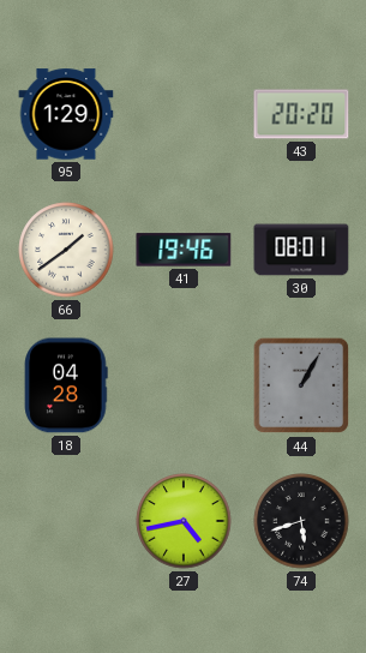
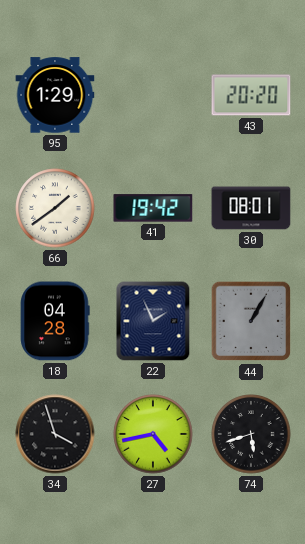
41: 19:46 -> 19:42
22: none -> 1:56
34: none -> 3:57
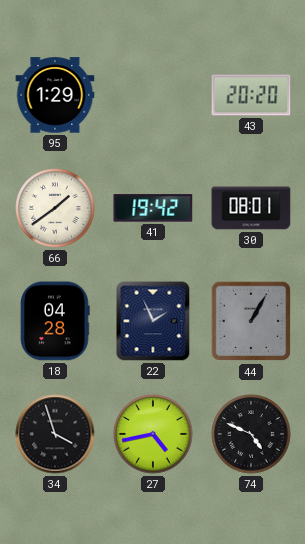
74: 5:42 -> 4:49
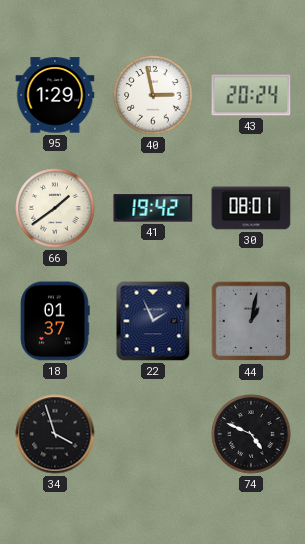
40: none -> 2:58
43: 20:20 -> 20:24
18: 04:28 -> 01:37
44: 1:05 -> 1:02
27: 4:43 -> none
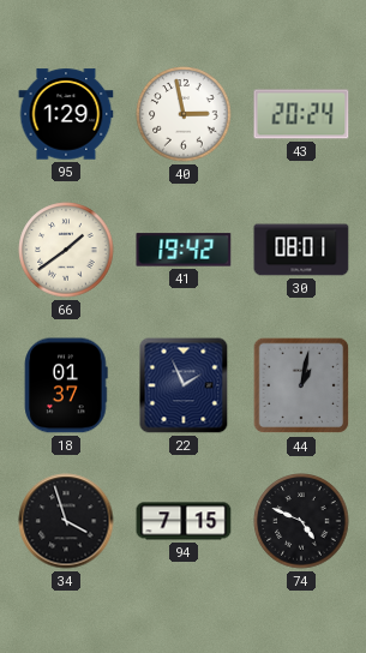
94: none -> 7:15
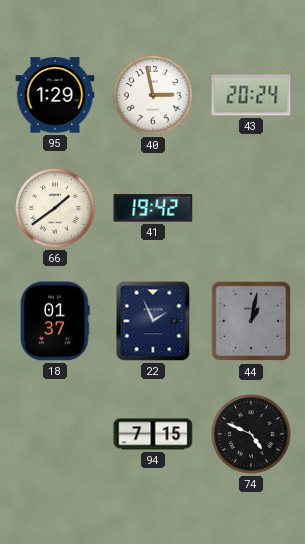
30: 08:01 -> none
34: 3:57 -> none
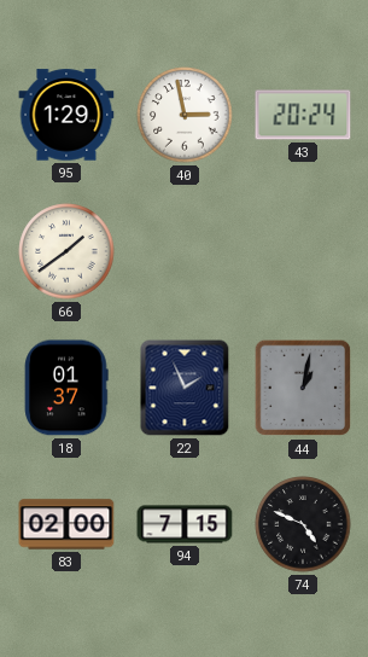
41: 19:42 -> none
83: none -> 02:00
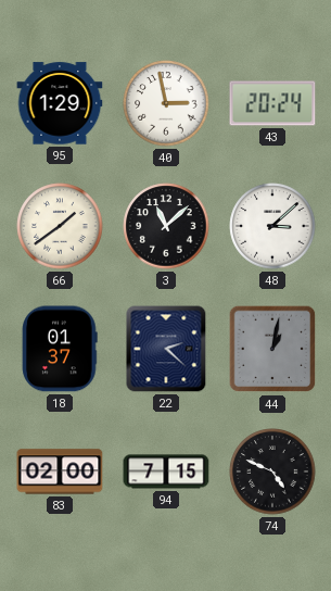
3: none -> 11:08
48: none -> 3:08
22: 1:56 -> 2:22
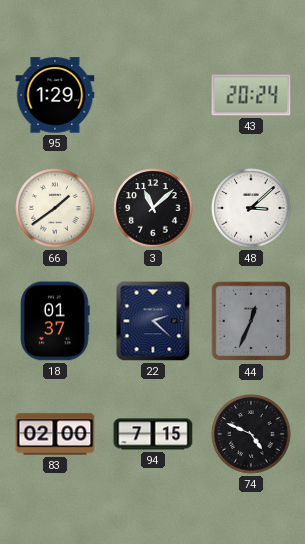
40: 2:58 -> none
44: 1:02 -> 12:34
